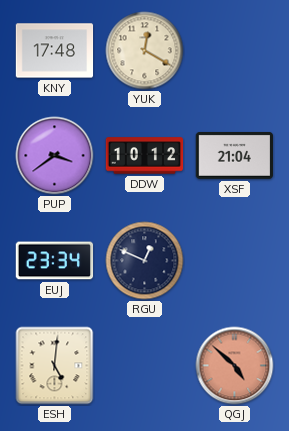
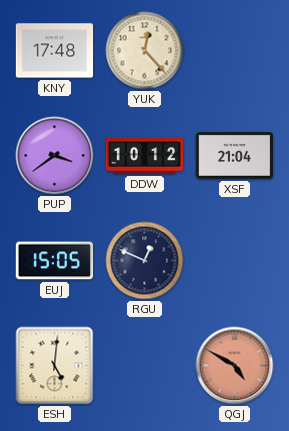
YUK: 12:20 -> 12:23
EUJ: 23:34 -> 15:05
QGJ: 4:52 -> 4:50
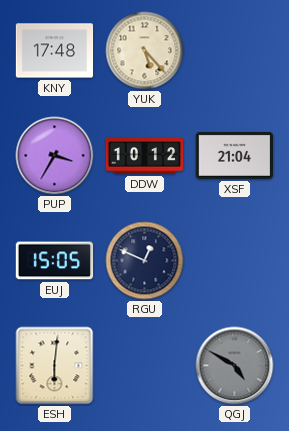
YUK: 12:23 -> 5:23
PUP: 3:39 -> 3:35
ESH: 5:01 -> 6:01
QGJ dial: salmon -> grey
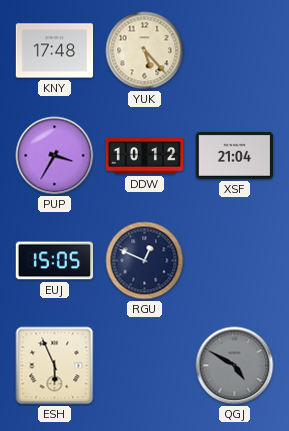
ESH: 6:01 -> 5:56
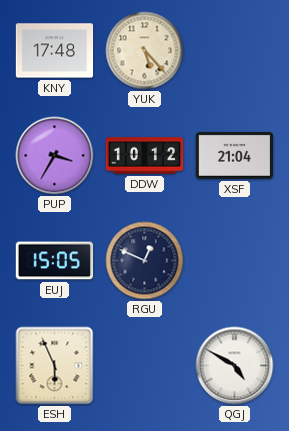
QGJ dial: grey -> white
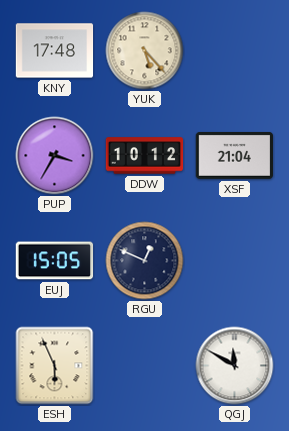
QGJ: 4:50 -> 11:50
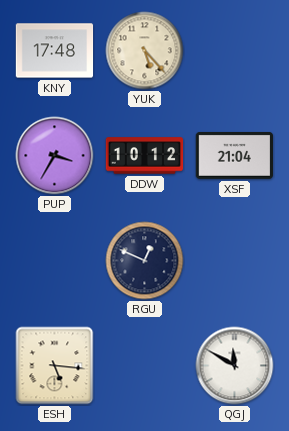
EUJ: 15:05 -> none
ESH: 5:56 -> 5:16
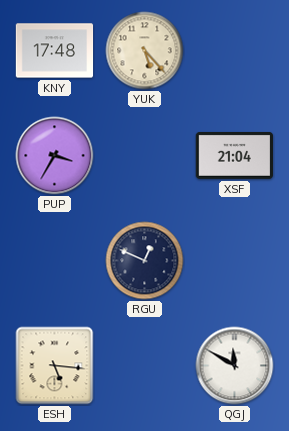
DDW: 10:12 -> none
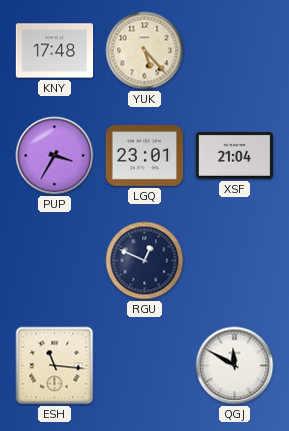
LGQ: none -> 23:01
ESH: 5:16 -> 11:16
